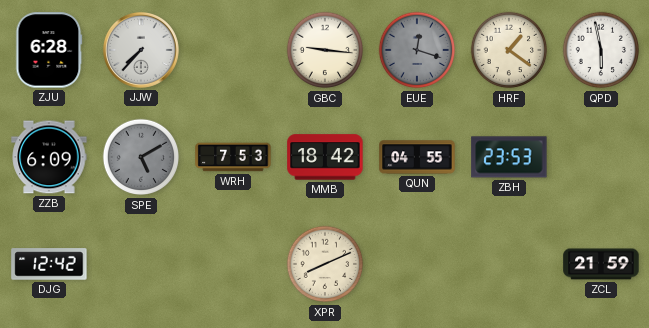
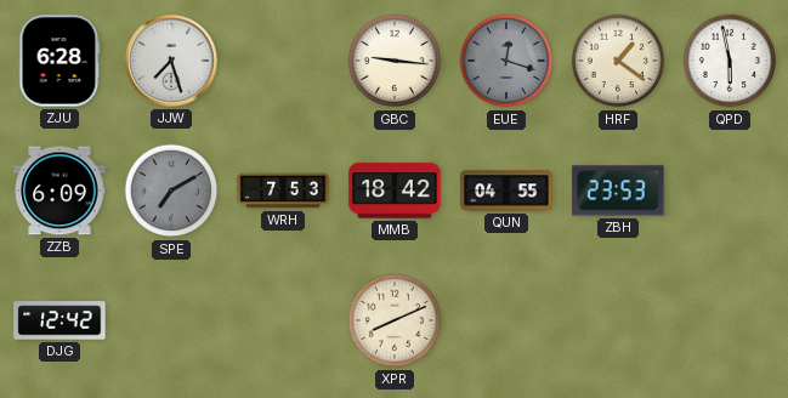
JJW: 7:37 -> 7:27
SPE: 5:10 -> 7:10
ZCL: 21:59 -> none
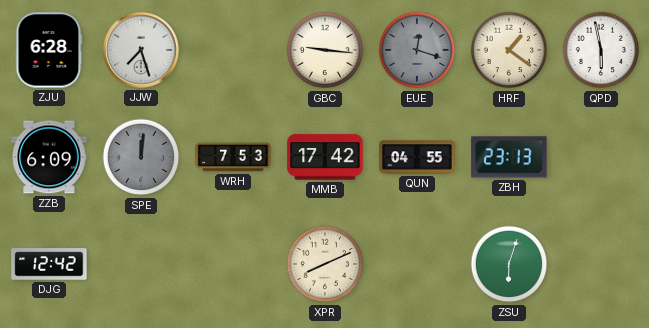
SPE: 7:10 -> 12:01
MMB: 18:42 -> 17:42
ZBH: 23:53 -> 23:13
ZSU: none -> 6:03
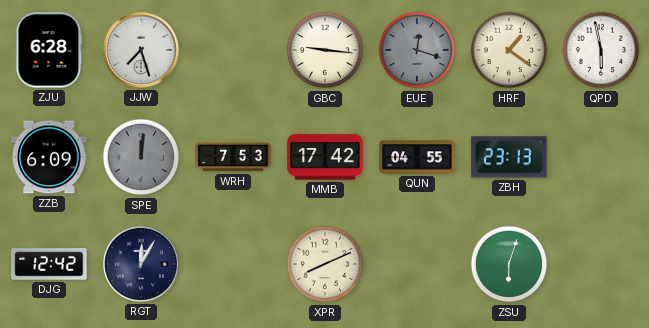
RGT: none -> 12:05
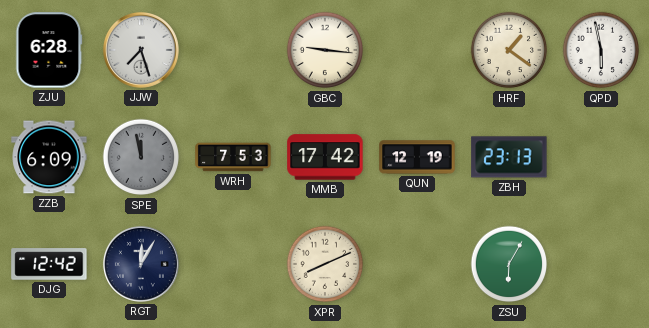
EUE: 12:18 -> none
SPE: 12:01 -> 11:58
QUN: 04:55 -> 12:19
ZSU: 6:03 -> 6:05
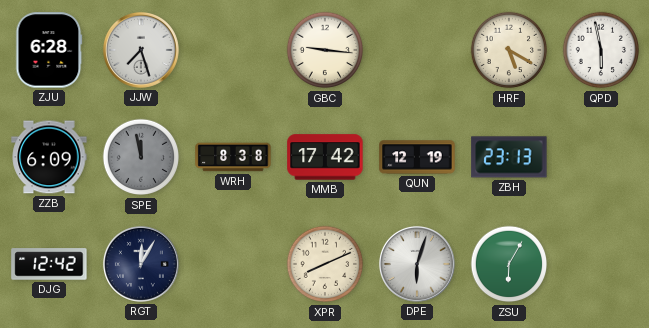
HRF: 1:21 -> 5:20
WRH: 7:53 -> 8:38
DPE: none -> 6:03
